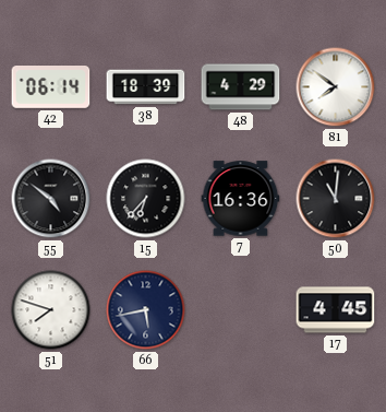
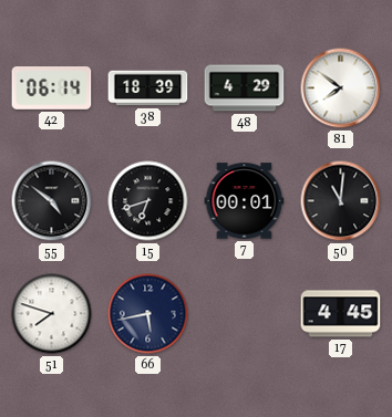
15: 6:37 -> 6:42
7: 16:36 -> 00:01
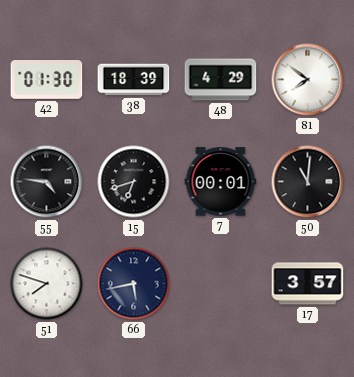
42: 06:14 -> 01:30
55: 4:51 -> 4:46
17: 4:45 -> 3:57
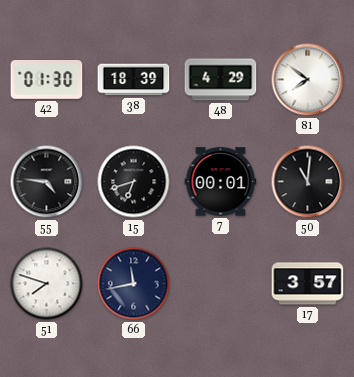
66: 5:43 -> 11:43
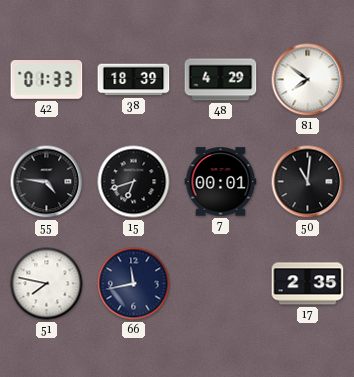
42: 01:30 -> 01:33
51: 7:48 -> 7:47
17: 3:57 -> 2:35
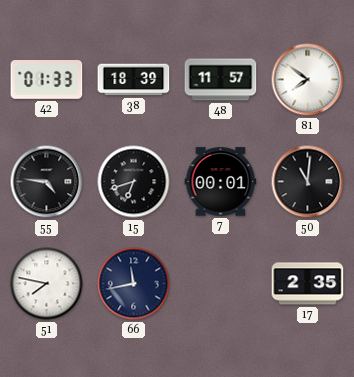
48: 4:29 -> 11:57
